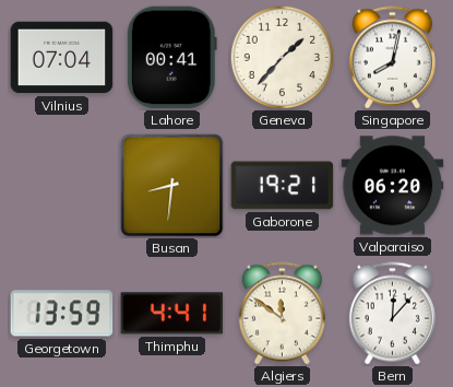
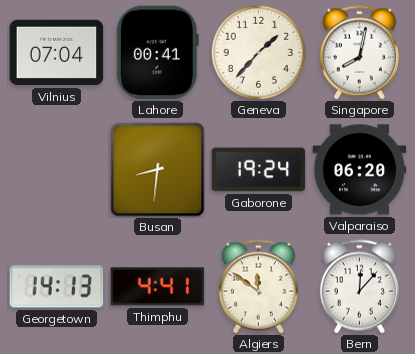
Gaborone: 19:21 -> 19:24
Georgetown: 13:59 -> 14:13
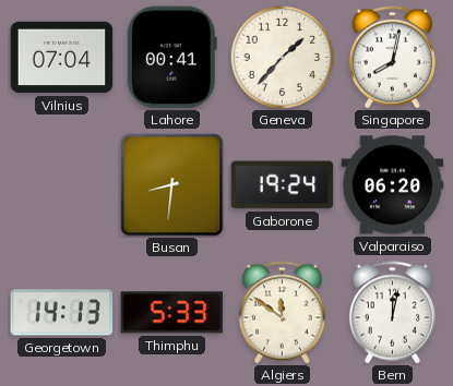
Thimphu: 4:41 -> 5:33
Bern: 12:07 -> 12:02
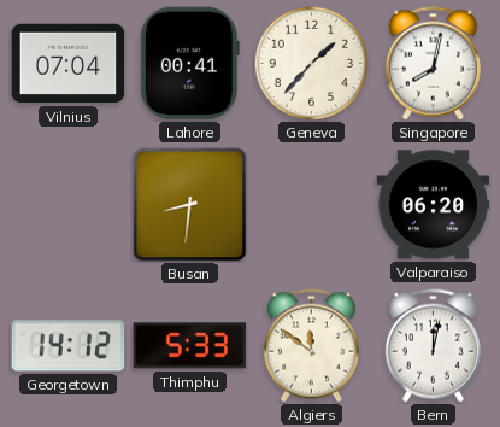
Gaborone: 19:24 -> none
Georgetown: 14:13 -> 14:12
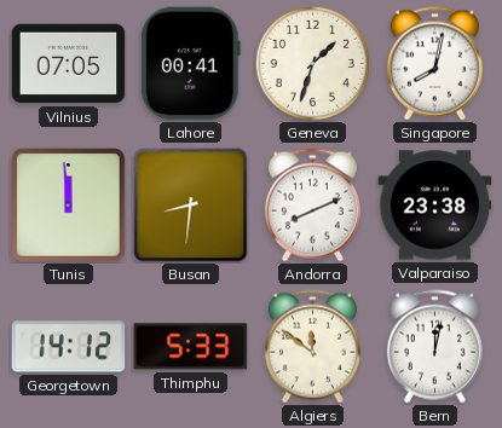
Vilnius: 07:04 -> 07:05
Geneva: 1:37 -> 1:33
Tunis: none -> 11:59
Andorra: none -> 8:11
Valparaiso: 06:20 -> 23:38
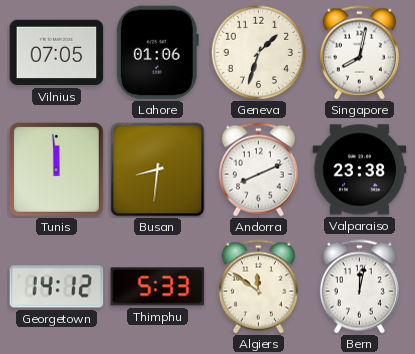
Lahore: 00:41 -> 01:06
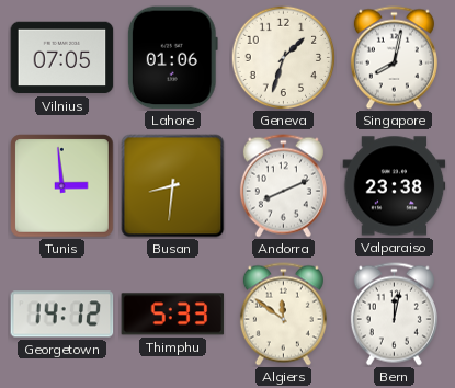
Tunis: 11:59 -> 2:59
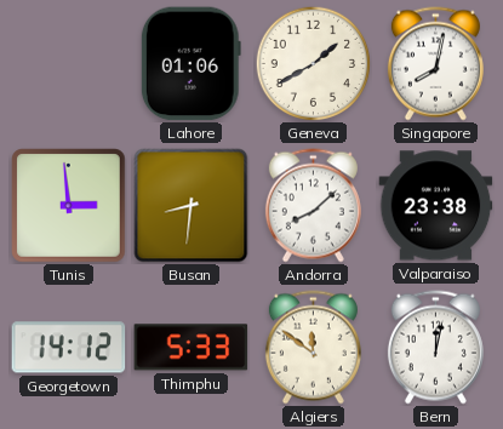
Vilnius: 07:05 -> none
Geneva: 1:33 -> 1:40
Andorra: 8:11 -> 8:08
